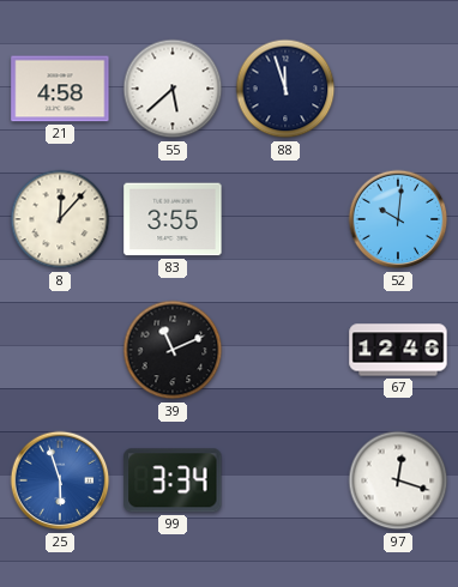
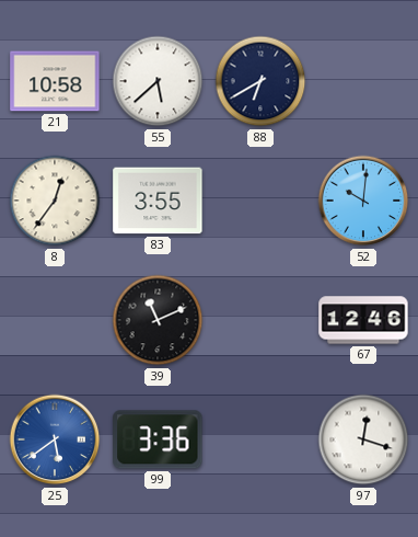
21: 4:58 -> 10:58
88: 11:57 -> 6:40
8: 12:07 -> 12:36
25: 5:57 -> 5:39
99: 3:34 -> 3:36
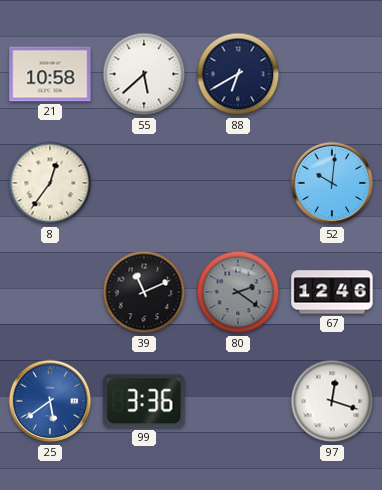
83: 3:55 -> none
80: none -> 2:21
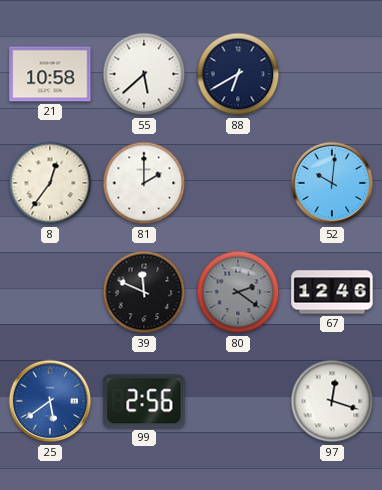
81: none -> 2:00
39: 11:11 -> 11:49
99: 3:36 -> 2:56
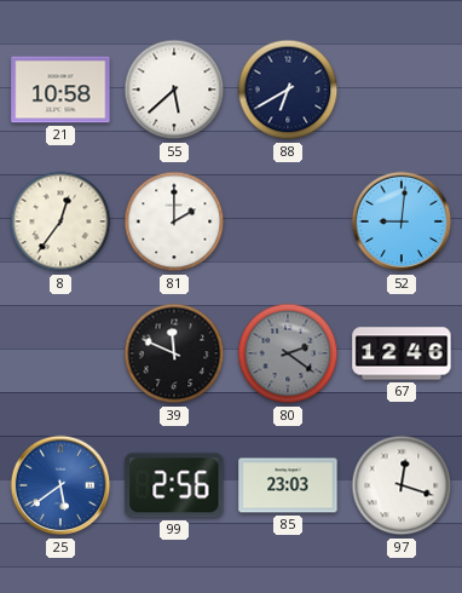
52: 10:01 -> 9:01
85: none -> 23:03
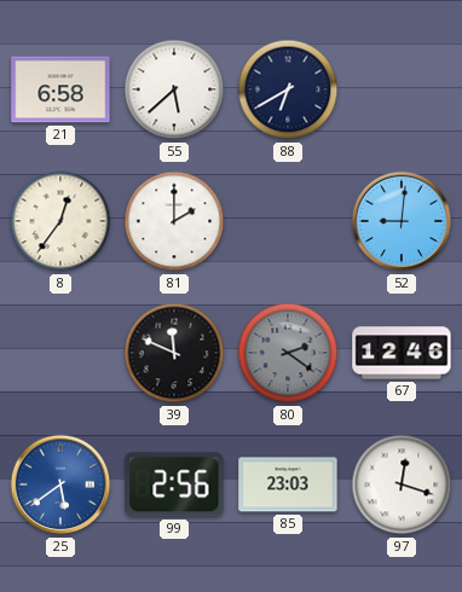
21: 10:58 -> 6:58
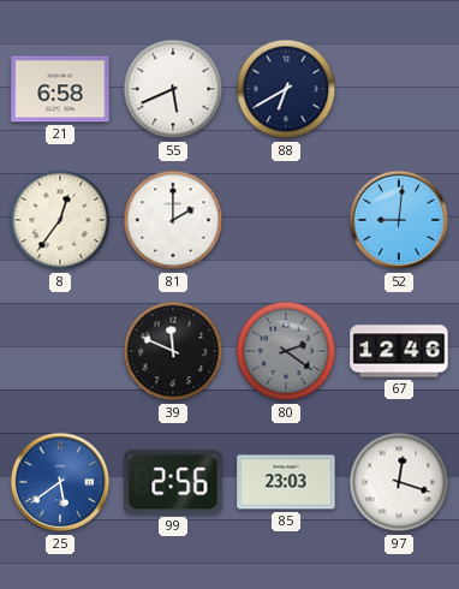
55: 5:38 -> 5:41
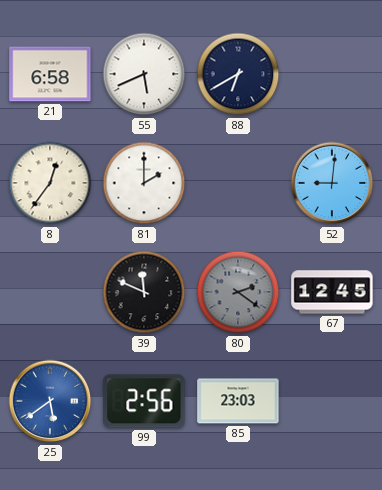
67: 12:46 -> 12:45
97: 12:18 -> none
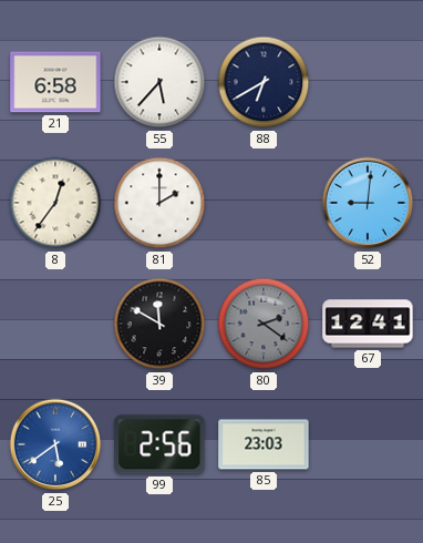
55: 5:41 -> 5:37
39: 11:49 -> 11:50
67: 12:45 -> 12:41
